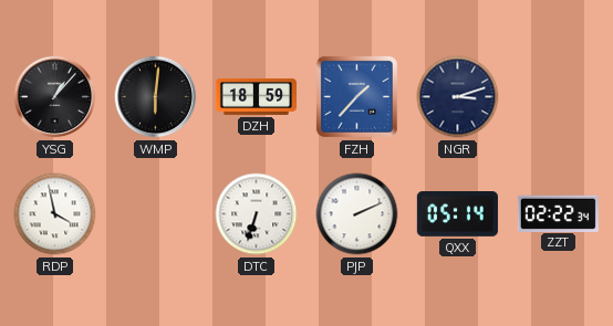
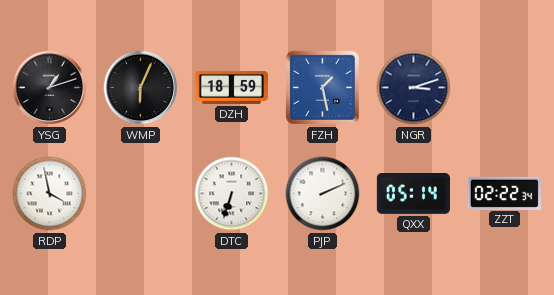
YSG: 1:07 -> 1:12
WMP: 6:01 -> 6:04
FZH: 1:37 -> 1:28
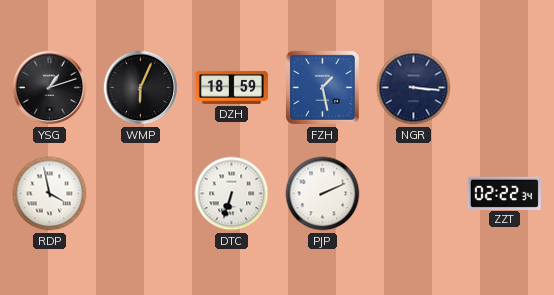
NGR: 3:12 -> 3:16
QXX: 05:14 -> none
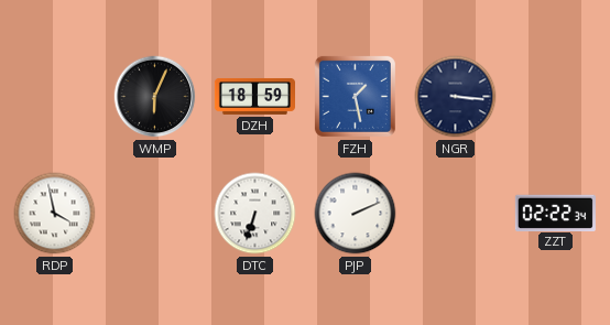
YSG: 1:12 -> none
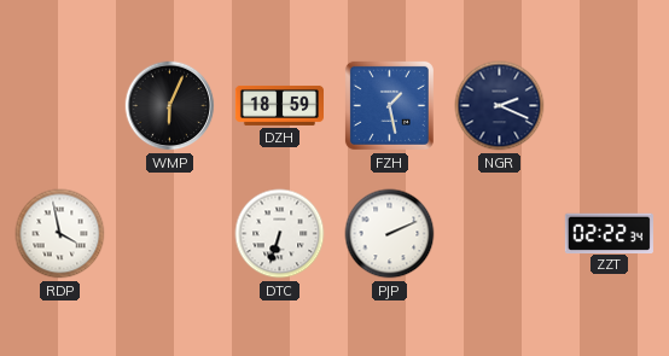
NGR: 3:16 -> 2:19
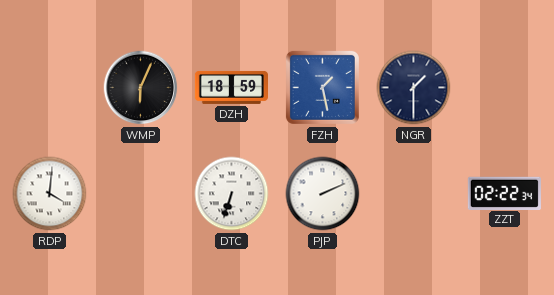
NGR: 2:19 -> 1:30
RDP: 3:58 -> 4:01
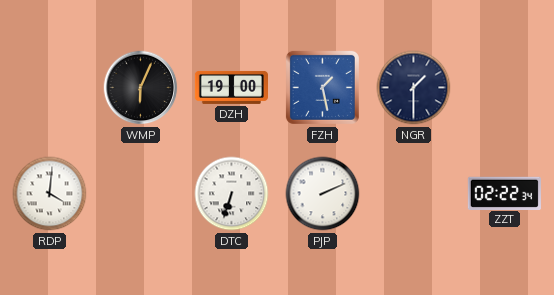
DZH: 18:59 -> 19:00
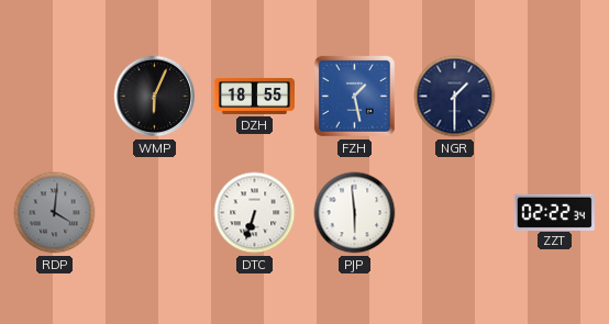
DZH: 19:00 -> 18:55
RDP dial: white -> grey
PJP: 2:11 -> 5:59
